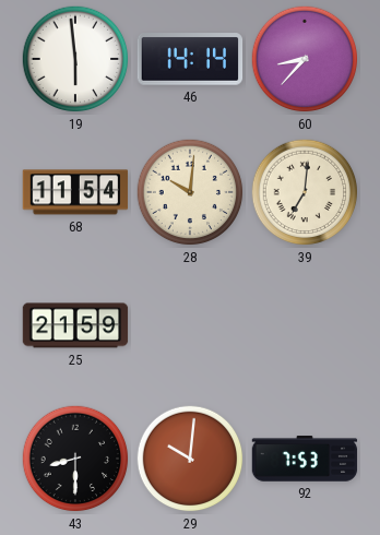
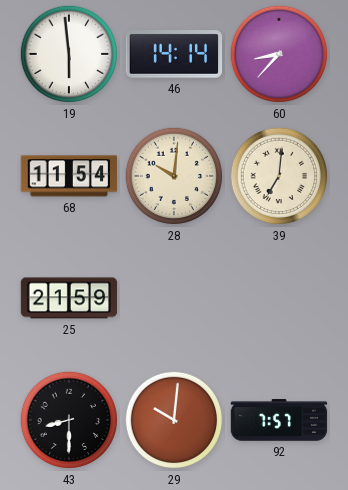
92: 7:53 -> 7:57
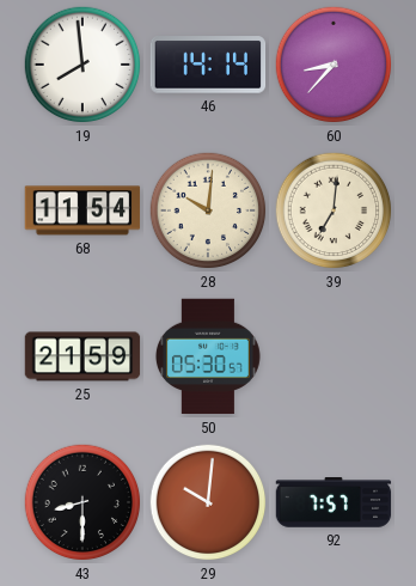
19: 5:59 -> 7:59
50: none -> 05:30
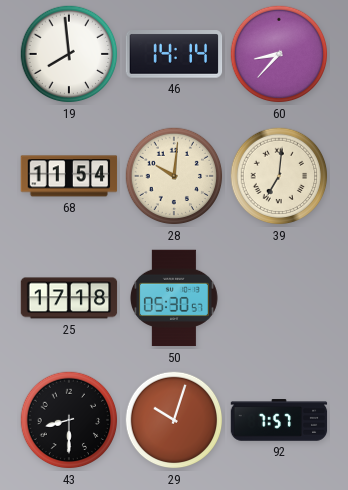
25: 21:59 -> 17:18
29: 10:01 -> 10:03
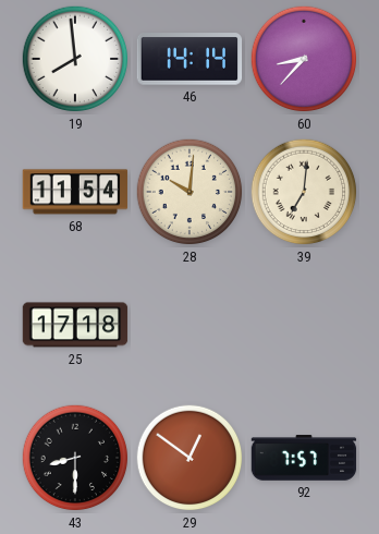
50: 05:30 -> none
29: 10:03 -> 12:51
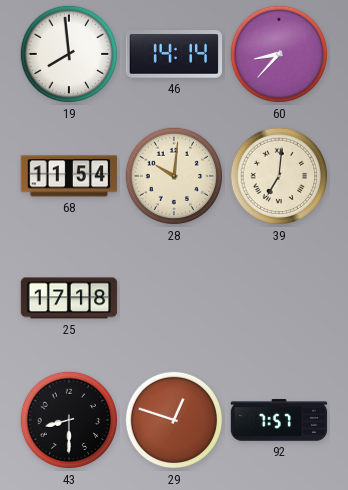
29: 12:51 -> 12:48
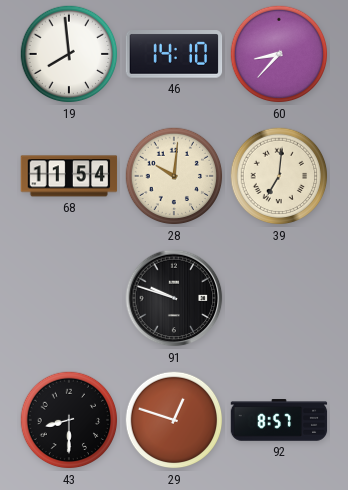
46: 14:14 -> 14:10
25: 17:18 -> none
91: none -> 9:48
92: 7:57 -> 8:57
